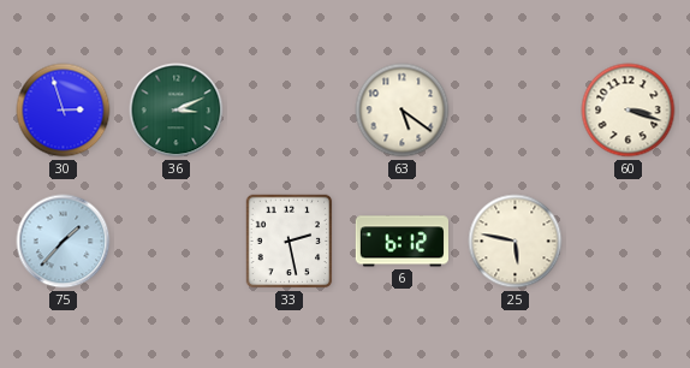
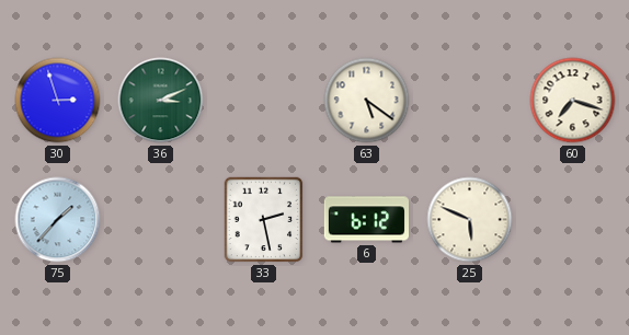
60: 3:18 -> 7:18
25: 5:47 -> 5:49
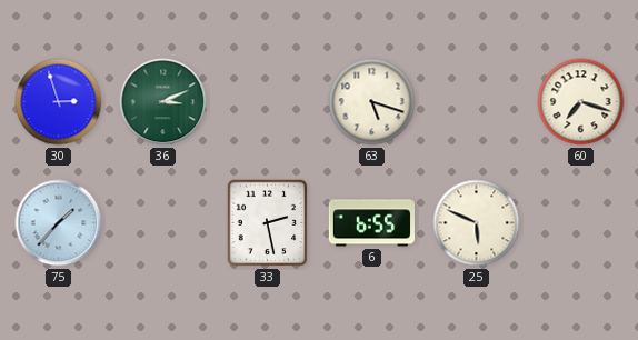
63: 5:21 -> 5:18
6: 6:12 -> 6:55
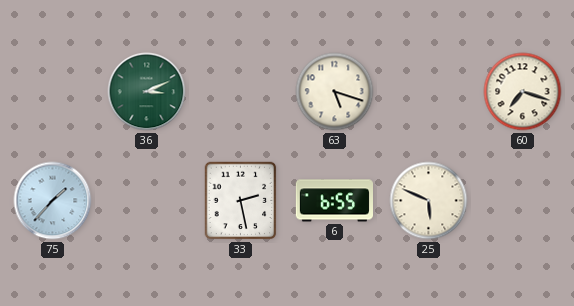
30: 2:57 -> none
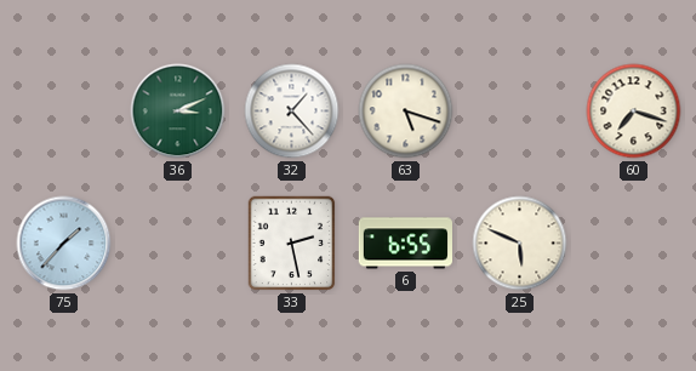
32: none -> 1:23
